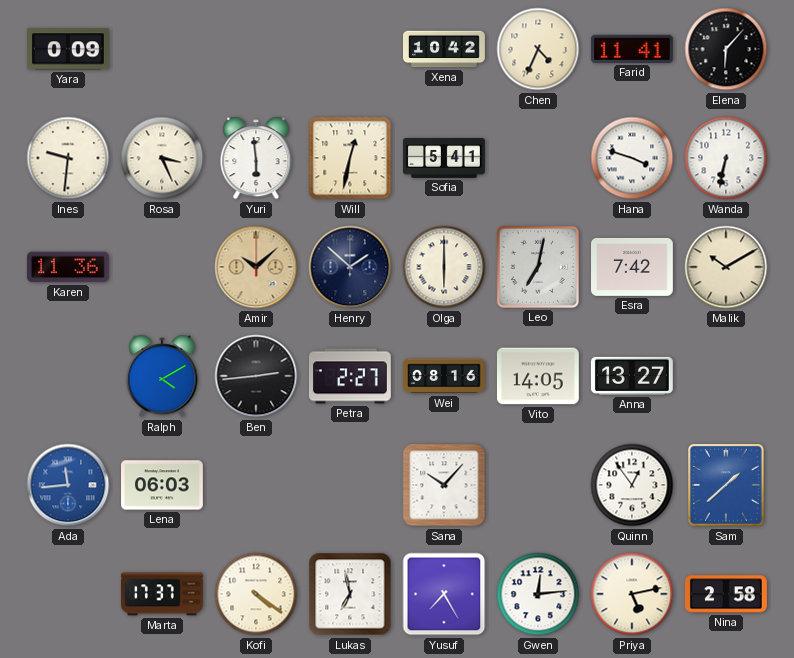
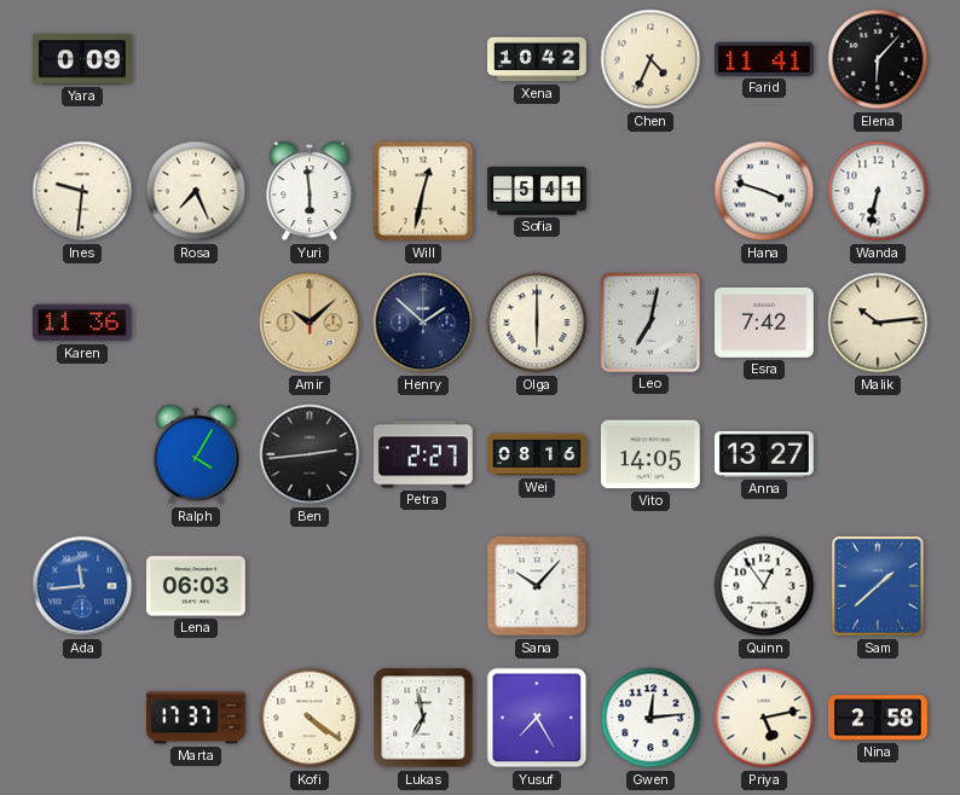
Rosa: 3:26 -> 7:26
Malik: 10:10 -> 10:14
Ralph: 4:10 -> 4:05
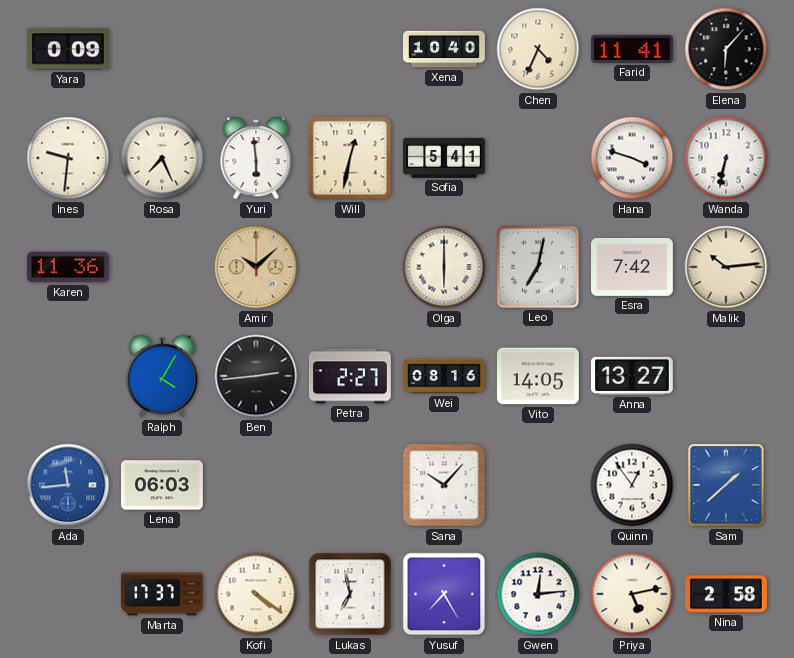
Xena: 10:42 -> 10:40
Henry: 1:52 -> none
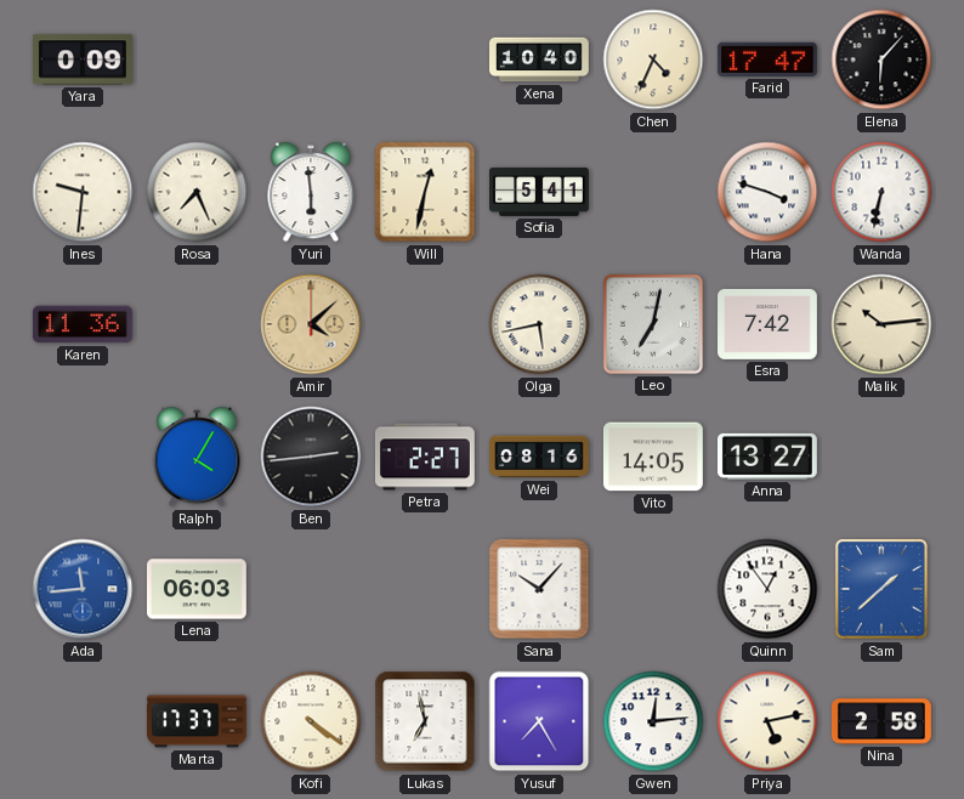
Farid: 11:41 -> 17:47
Amir: 10:08 -> 4:08
Olga: 6:00 -> 5:43
